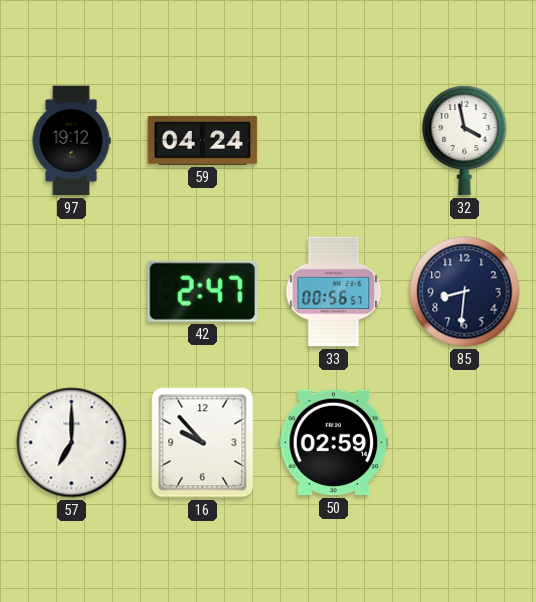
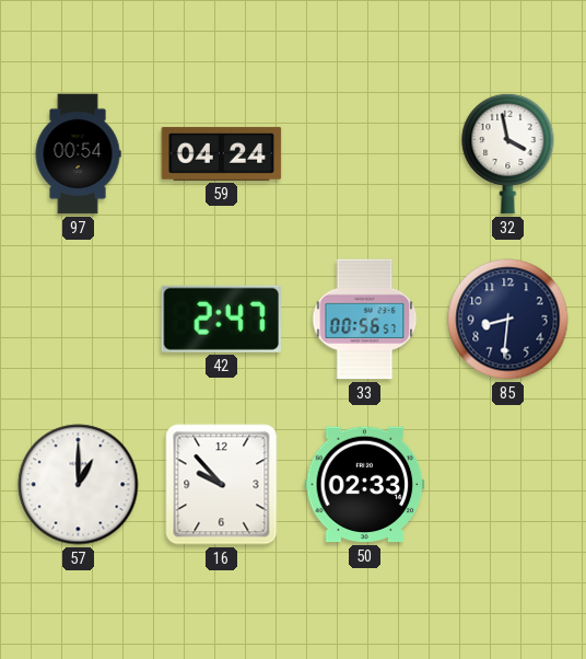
97: 19:12 -> 00:54
57: 7:00 -> 1:00
50: 02:59 -> 02:33
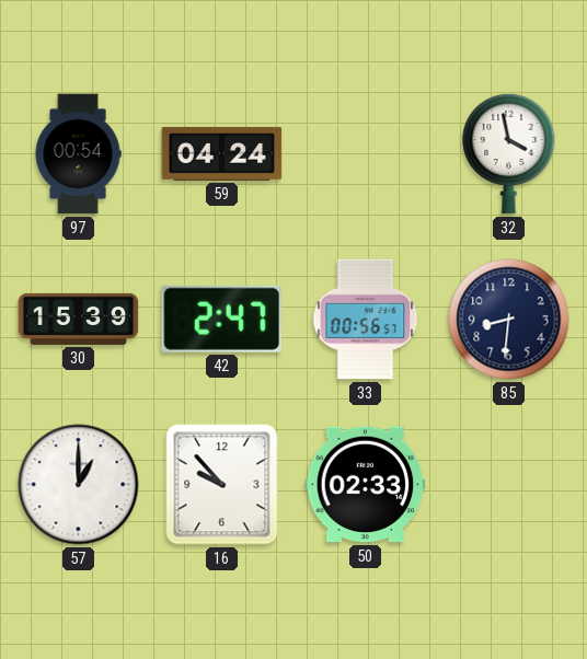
30: none -> 15:39
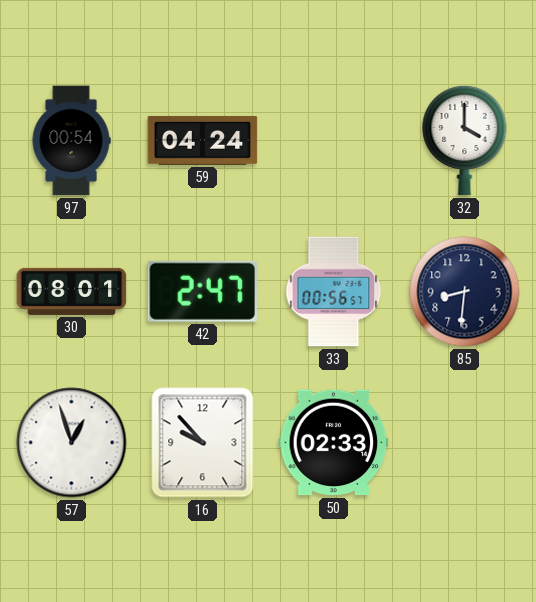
32: 3:58 -> 4:00
30: 15:39 -> 08:01
57: 1:00 -> 12:57
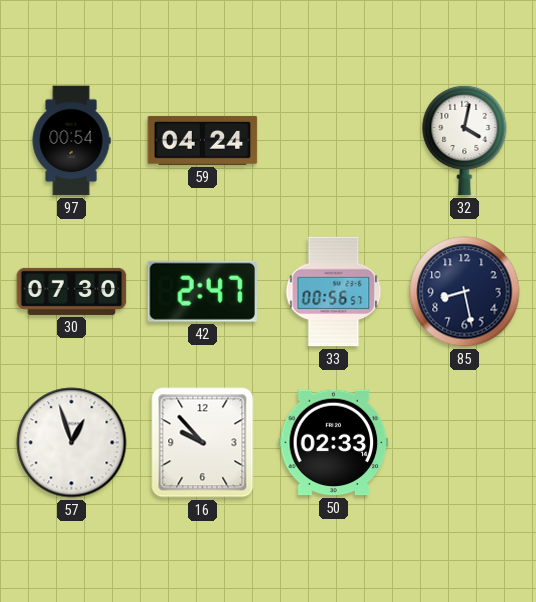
32: 4:00 -> 4:02
30: 08:01 -> 07:30
85: 8:31 -> 8:28
